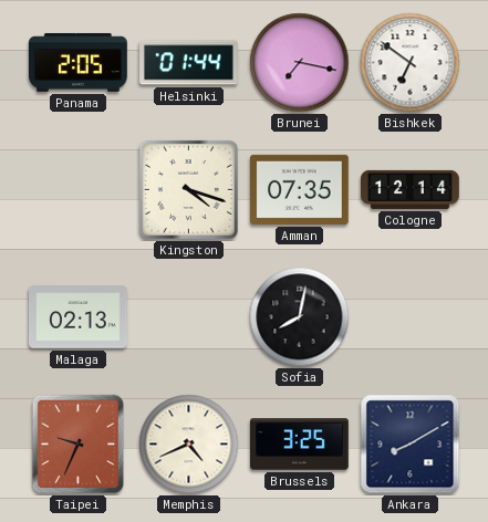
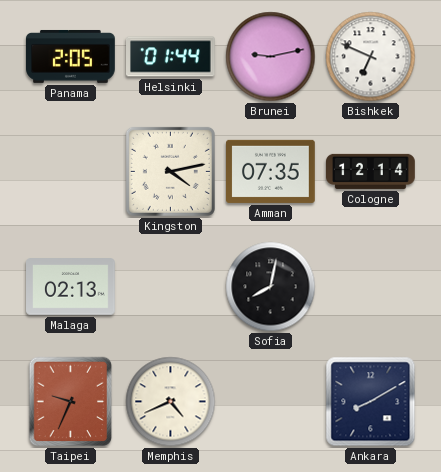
Brunei: 7:17 -> 9:13
Bishkek: 6:51 -> 6:49
Kingston: 4:18 -> 4:13
Brussels: 3:25 -> none
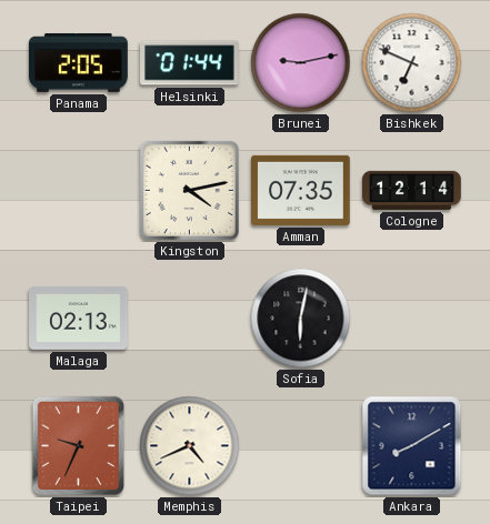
Sofia: 8:02 -> 6:02
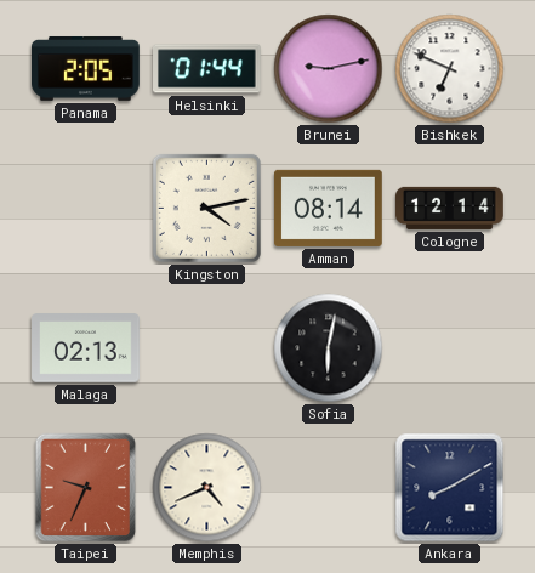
Amman: 07:35 -> 08:14
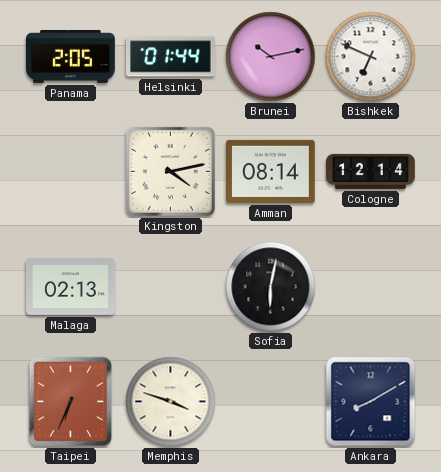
Brunei: 9:13 -> 10:13
Taipei: 9:34 -> 6:34
Memphis: 4:41 -> 3:48
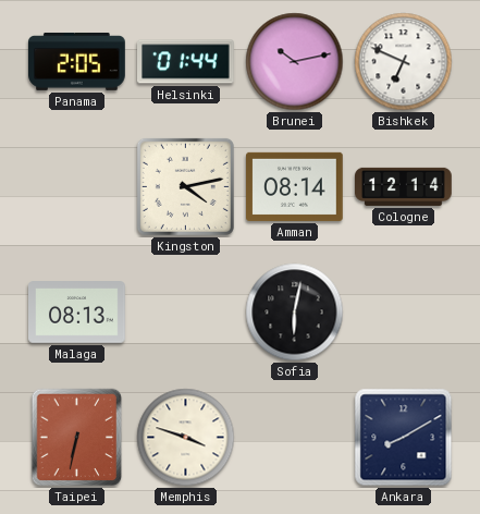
Malaga: 02:13 -> 08:13
Taipei: 6:34 -> 6:32
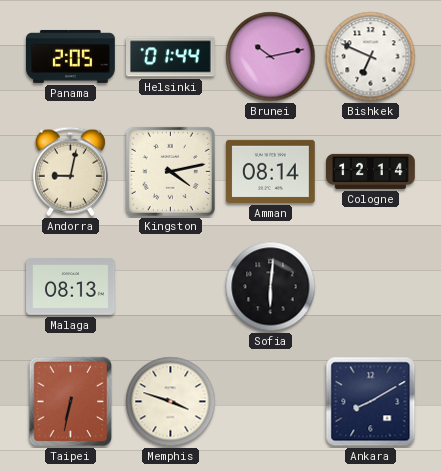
Andorra: none -> 9:02
Sofia: 6:02 -> 6:01
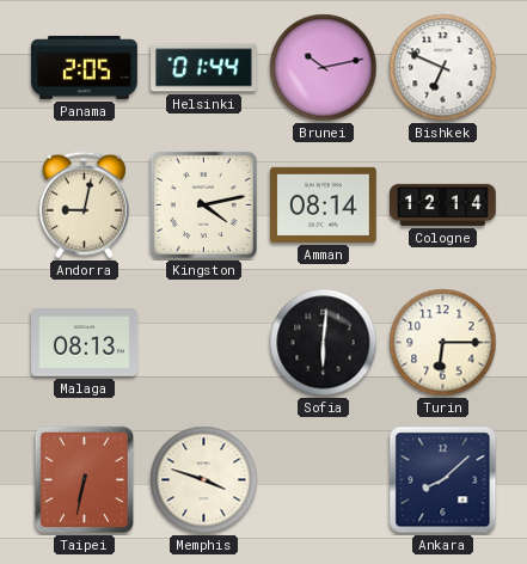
Turin: none -> 6:15
Ankara: 8:10 -> 8:08
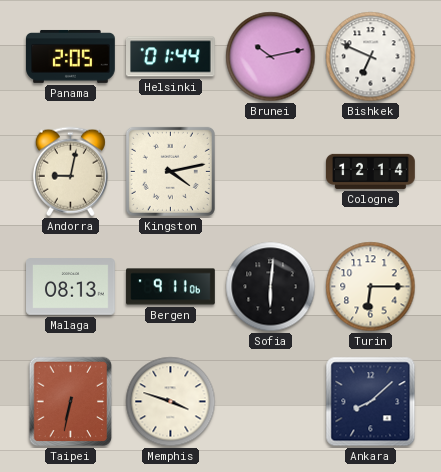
Amman: 08:14 -> none
Bergen: none -> 9:11
